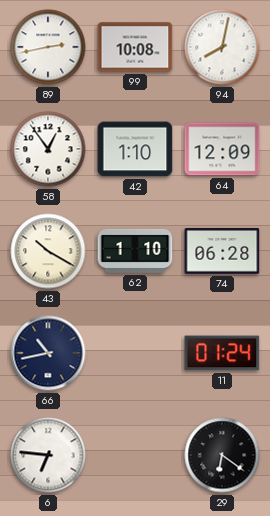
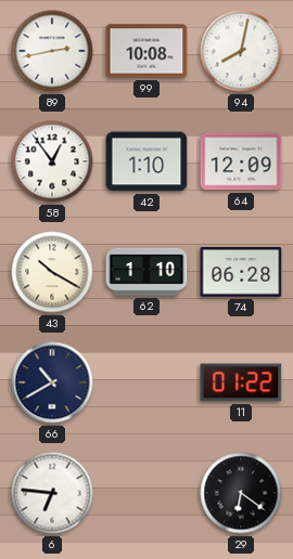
66: 10:43 -> 10:40
11: 01:24 -> 01:22
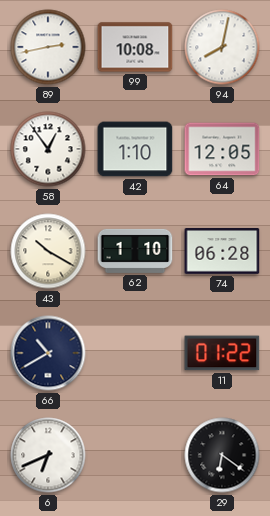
64: 12:09 -> 12:05
6: 6:46 -> 6:41
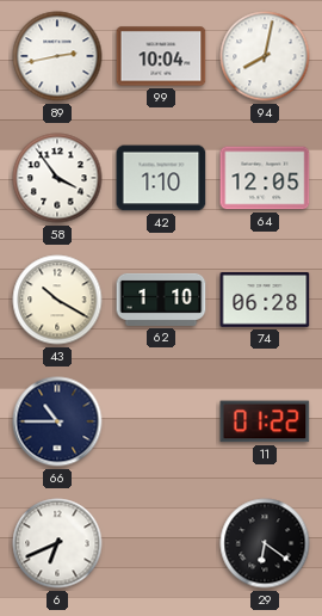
99: 10:08 -> 10:04
58: 12:54 -> 3:54
66: 10:40 -> 10:45
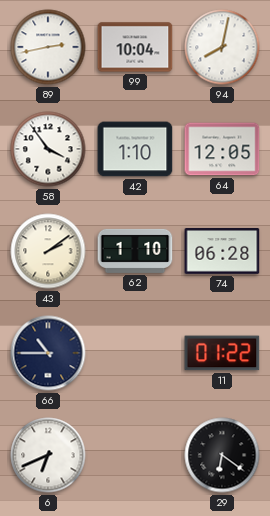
43: 10:20 -> 2:09
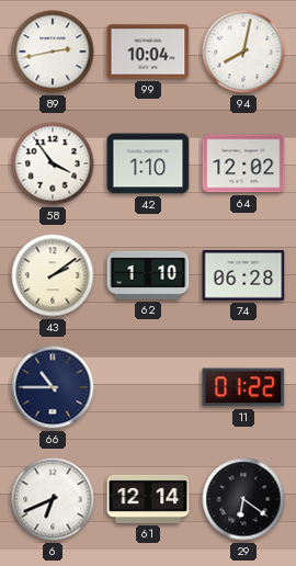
64: 12:05 -> 12:02
61: none -> 12:14
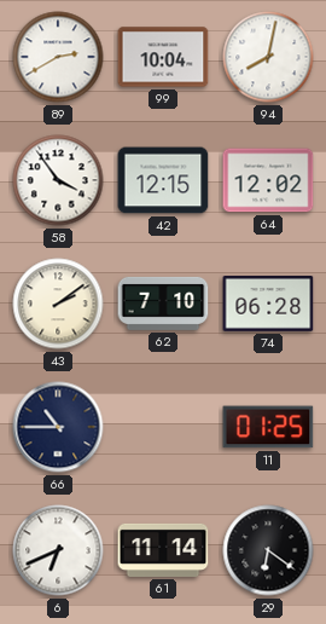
89: 2:43 -> 2:40
42: 1:10 -> 12:15
62: 1:10 -> 7:10
11: 01:22 -> 01:25
61: 12:14 -> 11:14
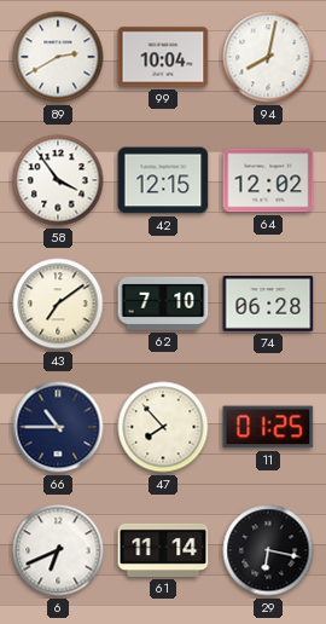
43: 2:09 -> 7:09
47: none -> 7:53
29: 6:21 -> 6:17
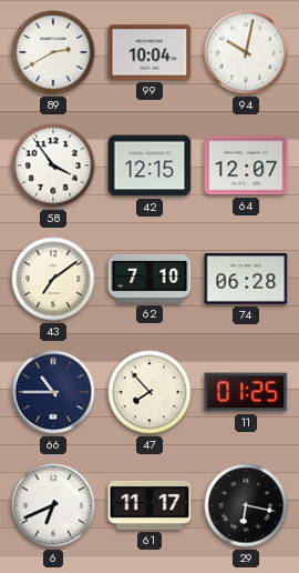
94: 8:02 -> 10:02
64: 12:02 -> 12:07
61: 11:14 -> 11:17
